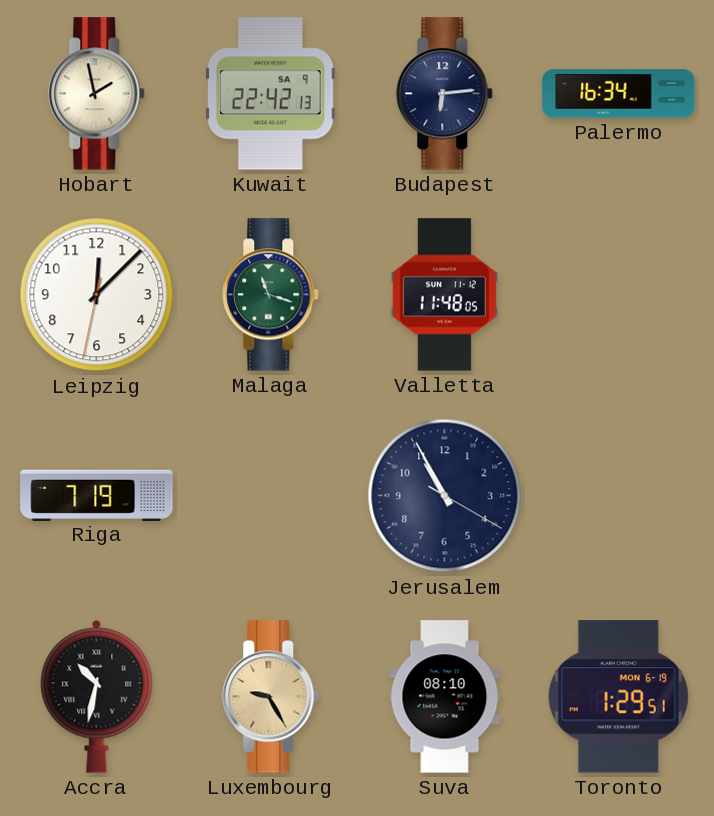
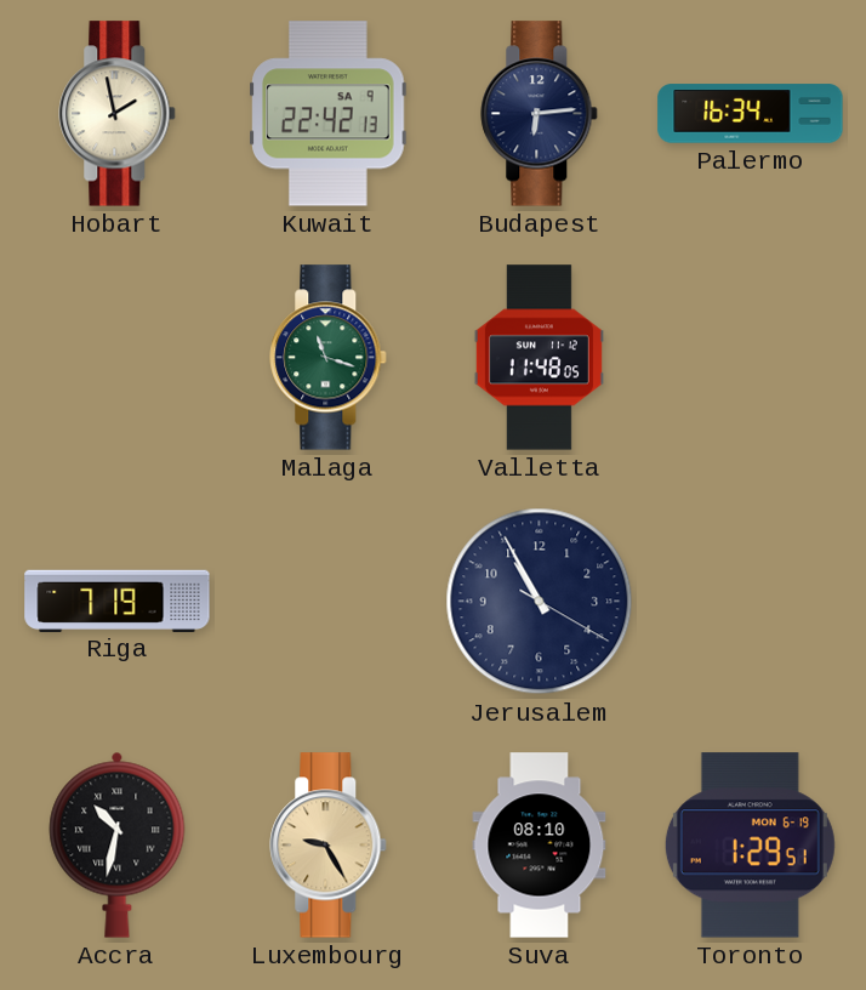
Leipzig: 12:07 -> none
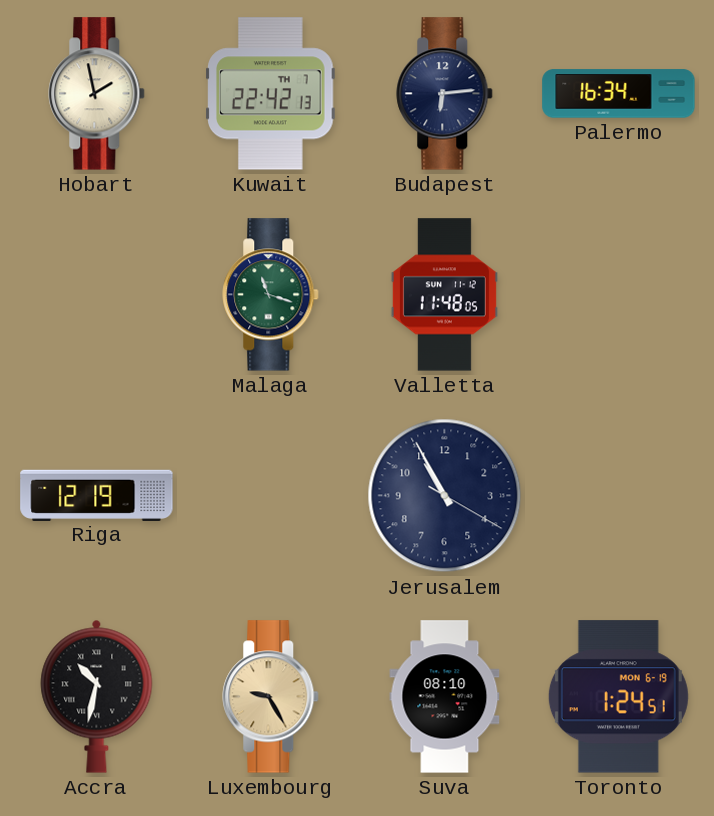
Kuwait date: SA 9 -> TH 7
Riga: 7:19 -> 12:19
Toronto: 1:29 -> 1:24
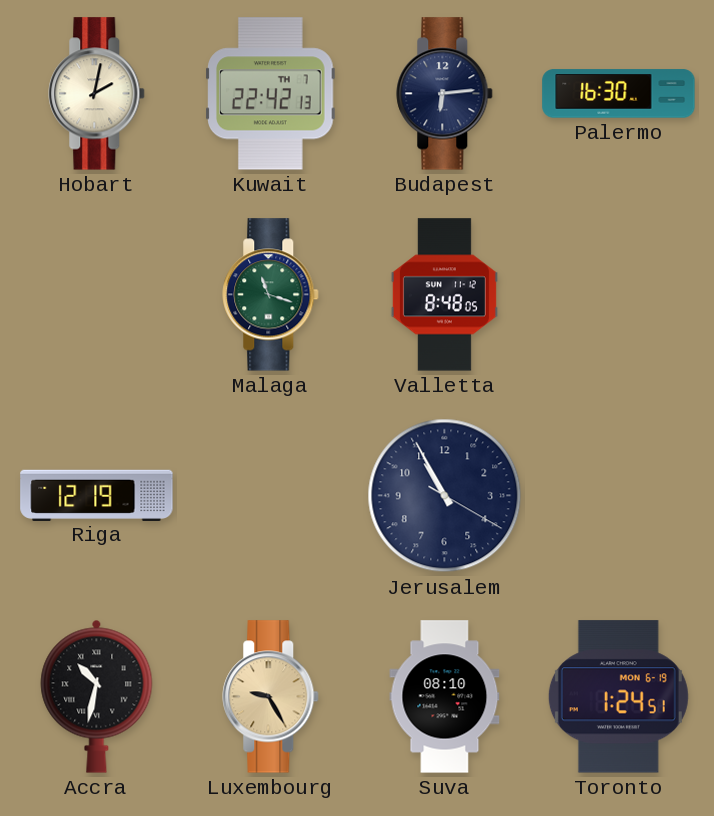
Hobart: 1:58 -> 2:02
Palermo: 16:34 -> 16:30
Valletta: 11:48 -> 8:48
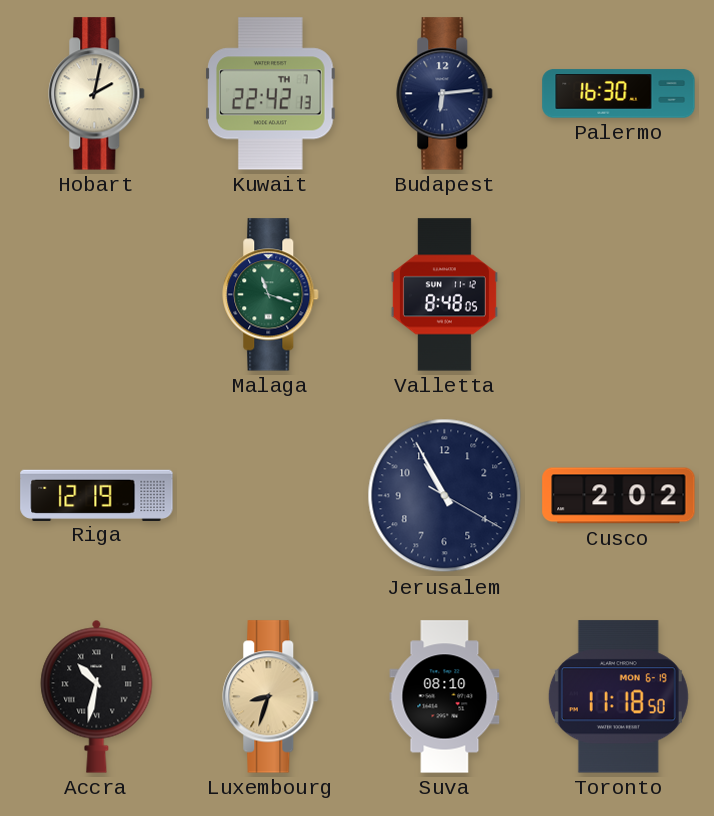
Cusco: none -> 2:02
Luxembourg: 9:25 -> 8:33
Toronto: 1:24 -> 11:18
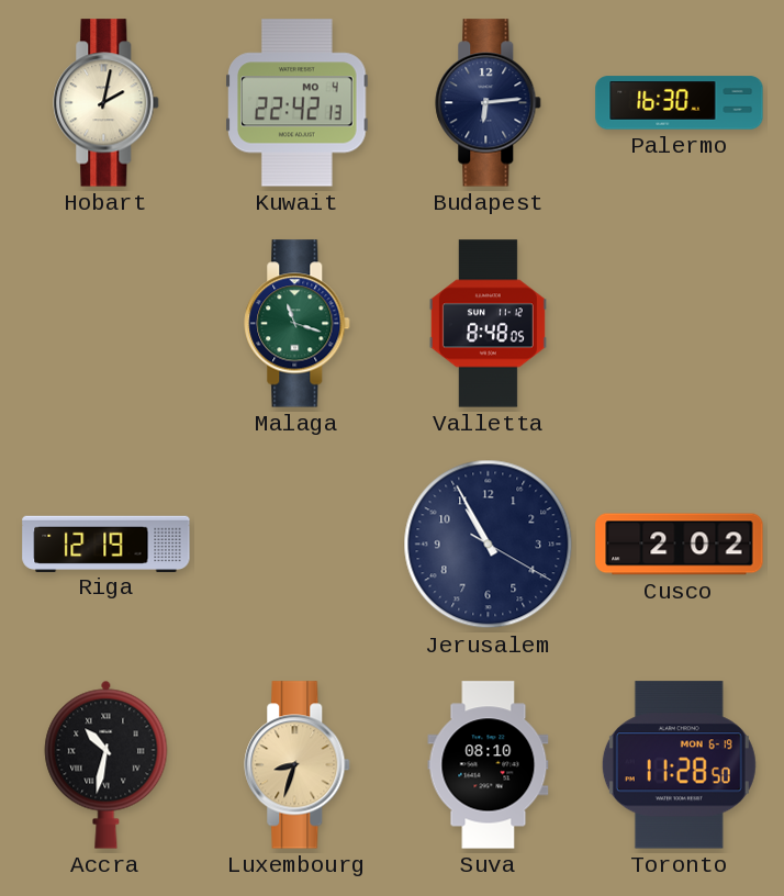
Kuwait date: TH 7 -> MO 4
Toronto: 11:18 -> 11:28
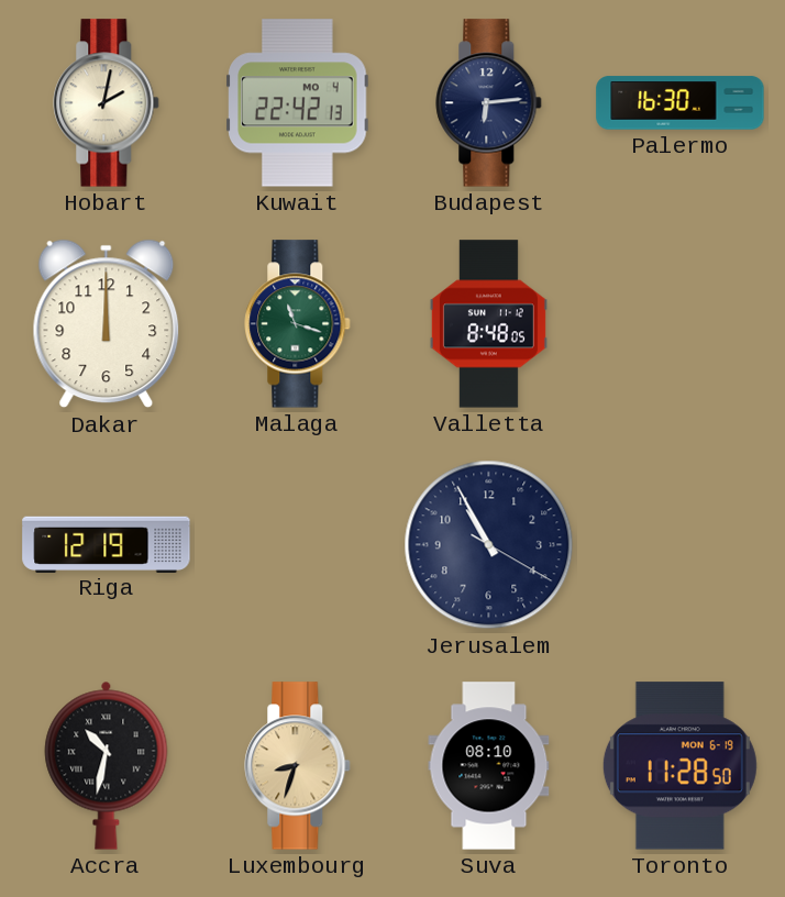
Dakar: none -> 12:00
Cusco: 2:02 -> none
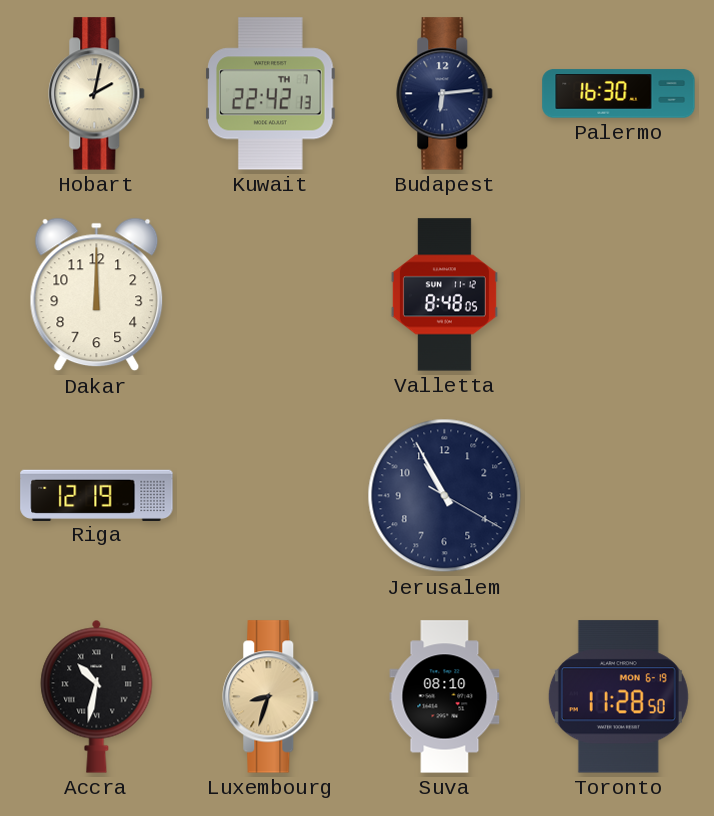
Kuwait date: MO 4 -> TH 7
Malaga: 11:18 -> none
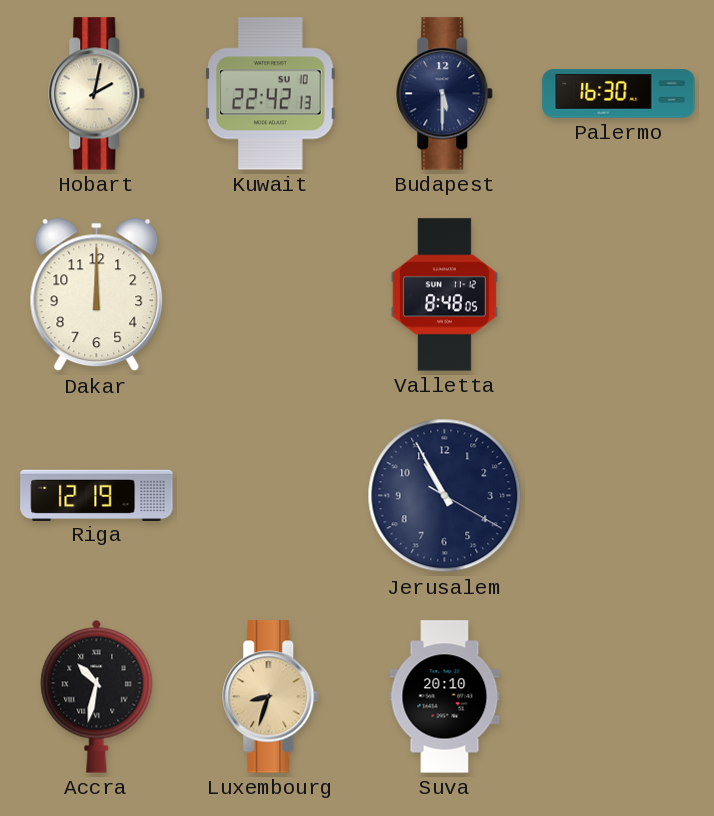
Kuwait date: TH 7 -> SU 10
Budapest: 6:14 -> 5:30
Suva: 08:10 -> 20:10
Toronto: 11:28 -> none
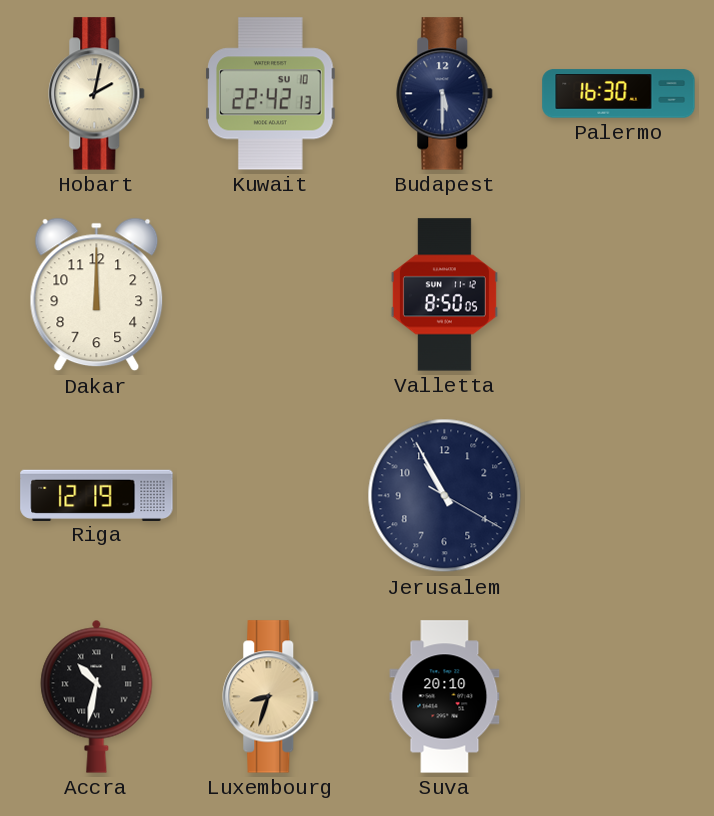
Valletta: 8:48 -> 8:50
